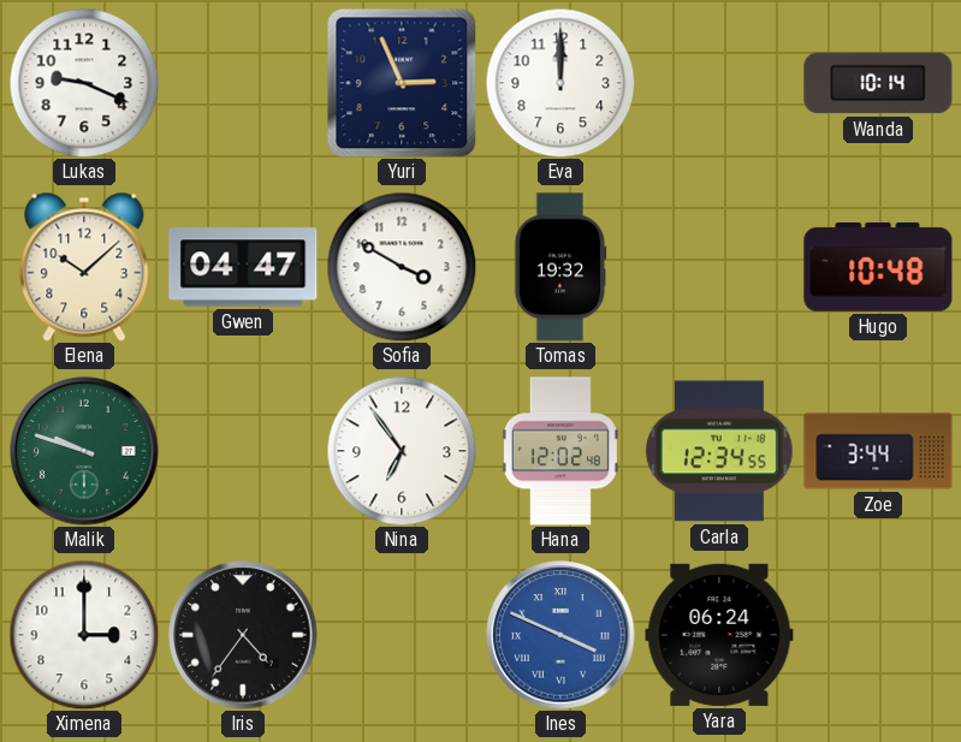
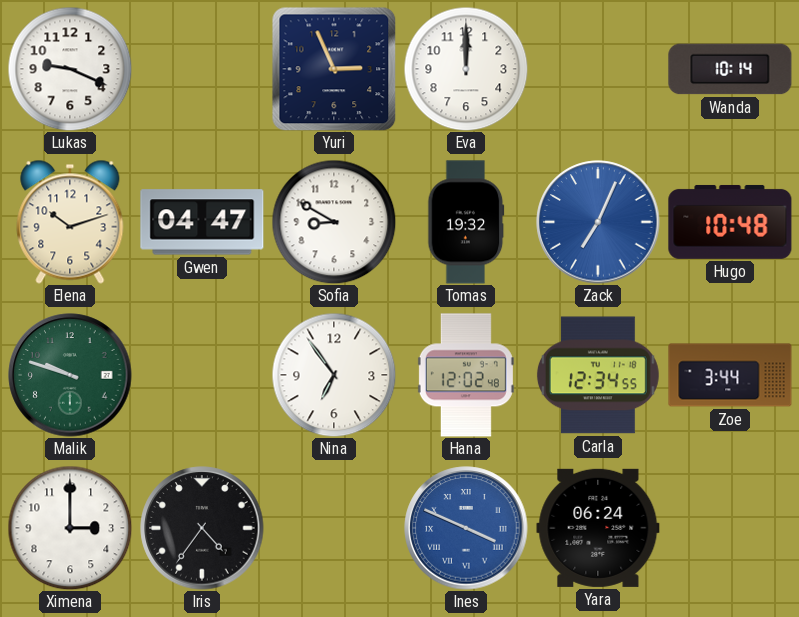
Elena: 10:08 -> 10:12
Sofia: 3:50 -> 8:50
Zack: none -> 7:04
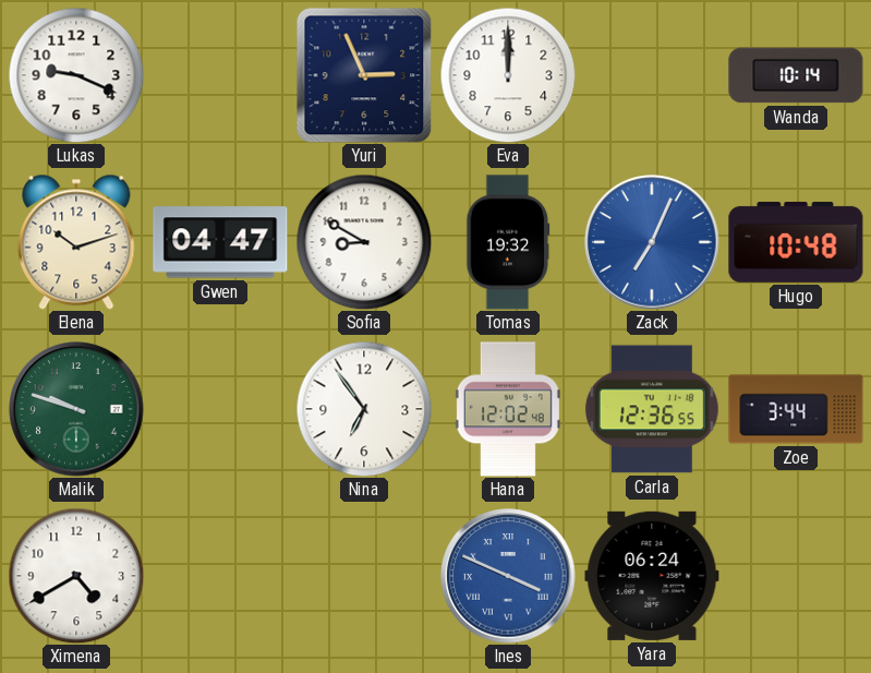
Carla: 12:34 -> 12:36
Ximena: 3:00 -> 4:40
Iris: 4:36 -> none
